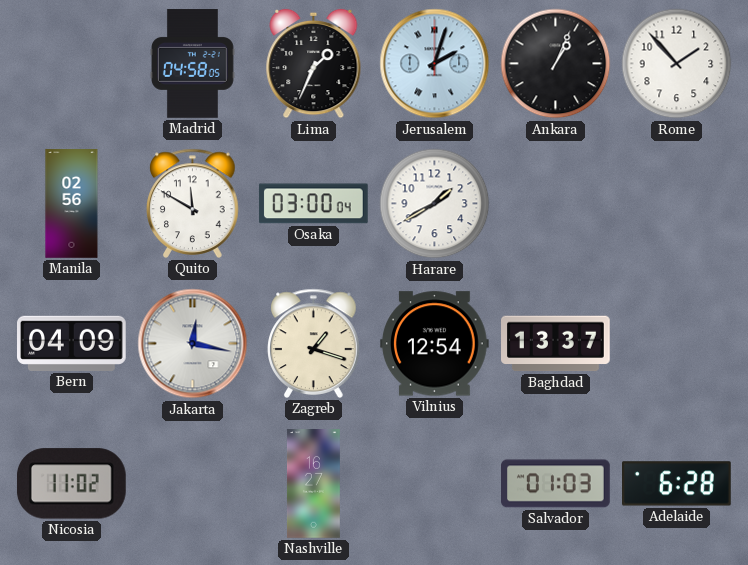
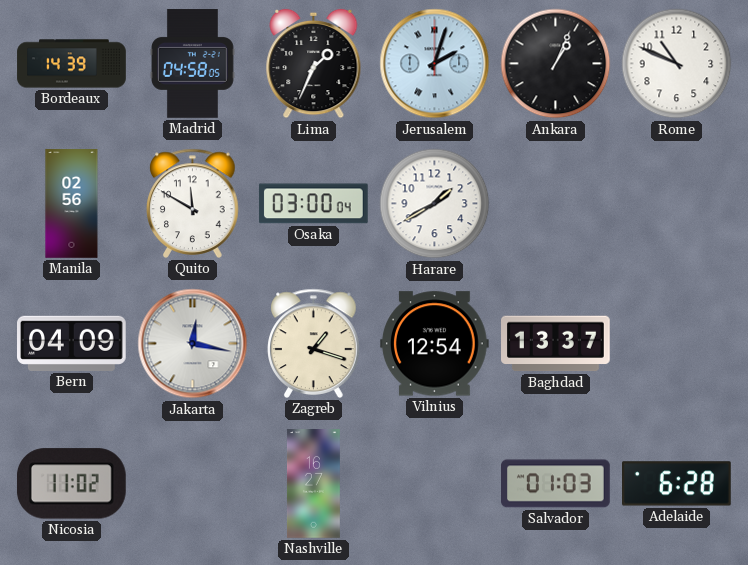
Bordeaux: none -> 14:39
Rome: 1:53 -> 10:49
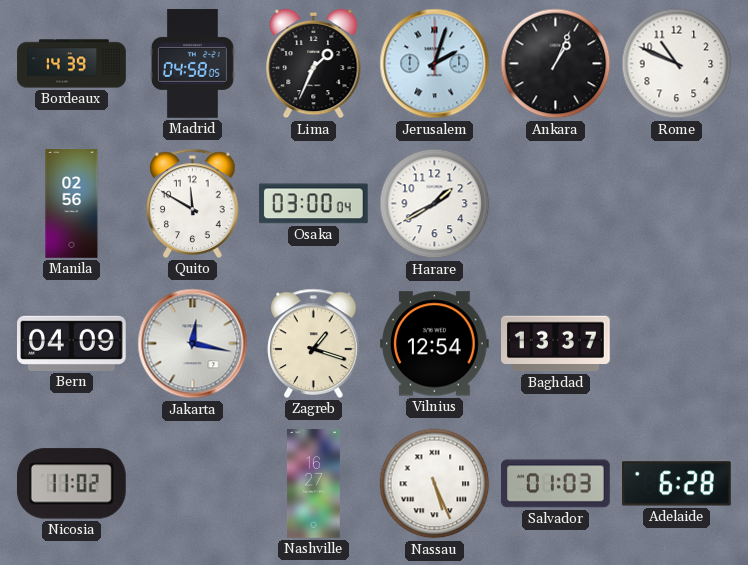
Nassau: none -> 5:26
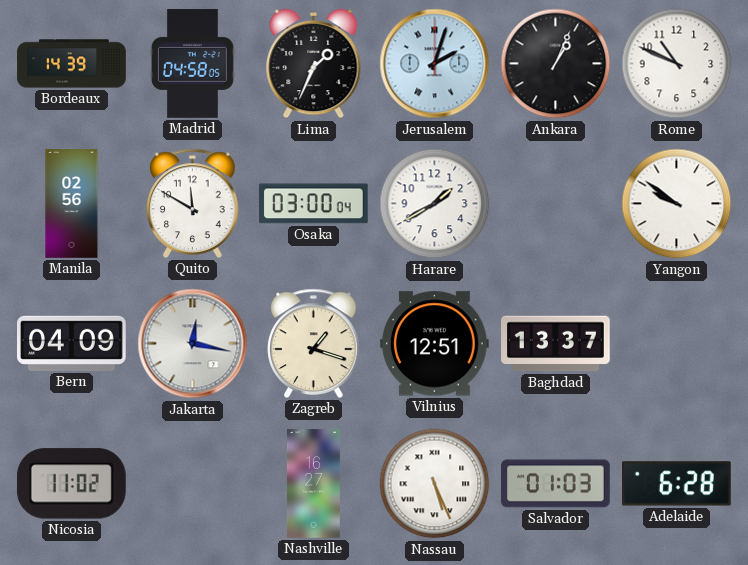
Yangon: none -> 9:51
Vilnius: 12:54 -> 12:51
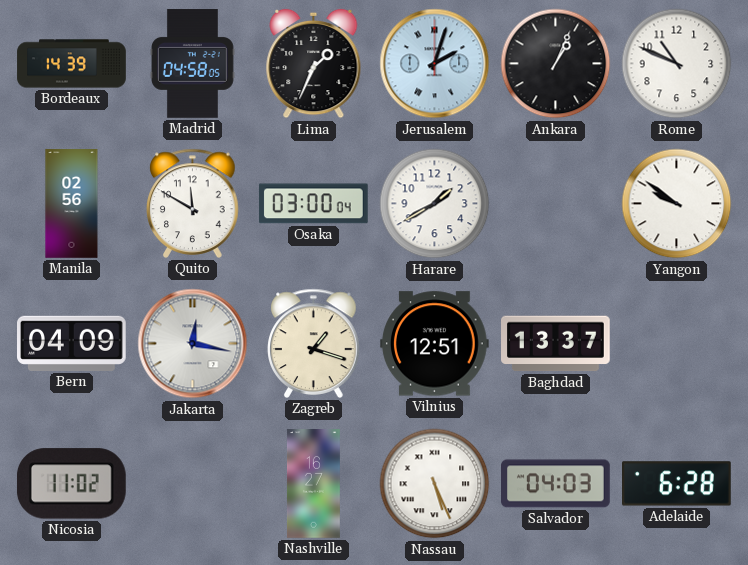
Salvador: 01:03 -> 04:03
